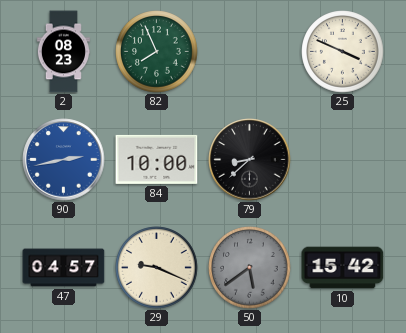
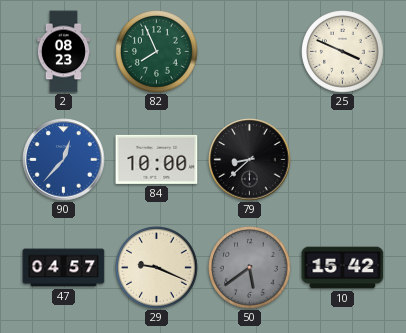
90: 2:43 -> 12:37
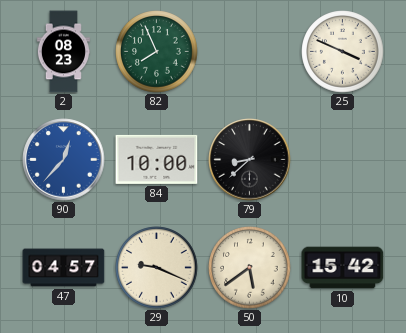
50 dial: grey -> cream
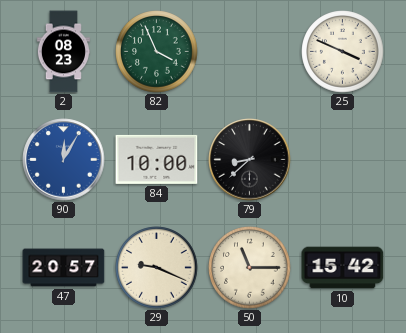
82: 7:56 -> 3:56
90: 12:37 -> 12:05
47: 04:57 -> 20:57
50: 5:39 -> 11:15
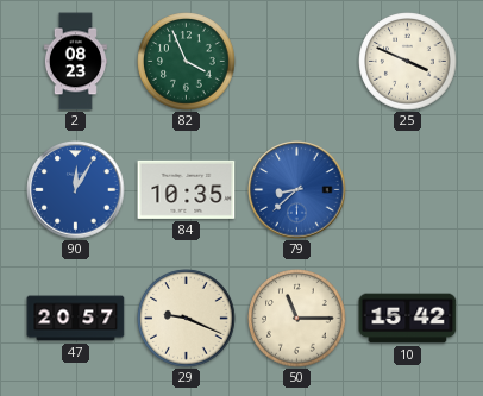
84: 10:00 -> 10:35
79 dial: black -> blue
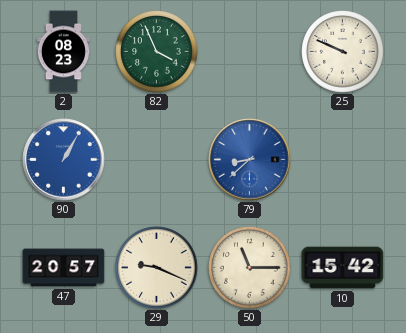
25: 3:49 -> 9:49
90: 12:05 -> 1:05
84: 10:35 -> none
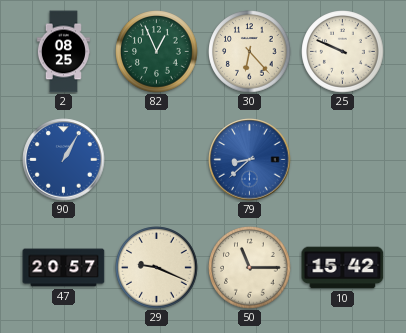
2: 08:23 -> 08:25
82: 3:56 -> 12:56
30: none -> 6:23
